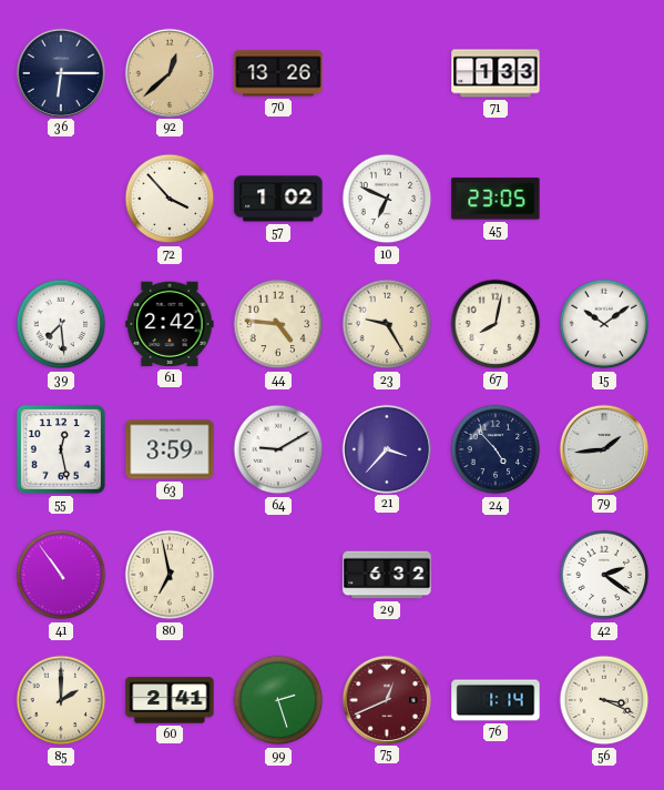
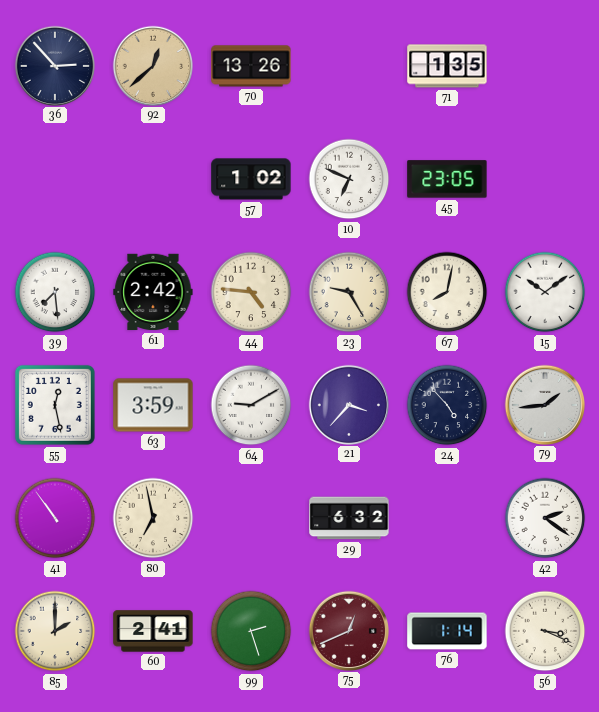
36: 6:15 -> 2:53
71: 1:33 -> 1:35
72: 3:53 -> none
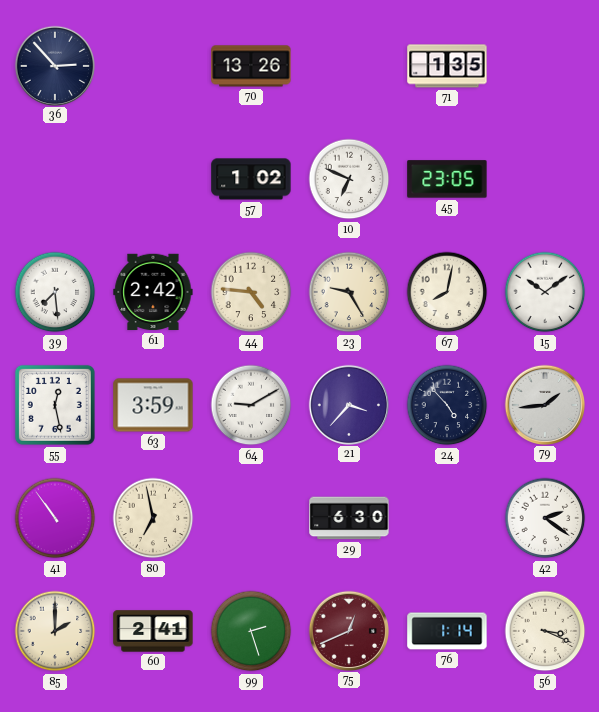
92: 12:38 -> none
29: 6:32 -> 6:30
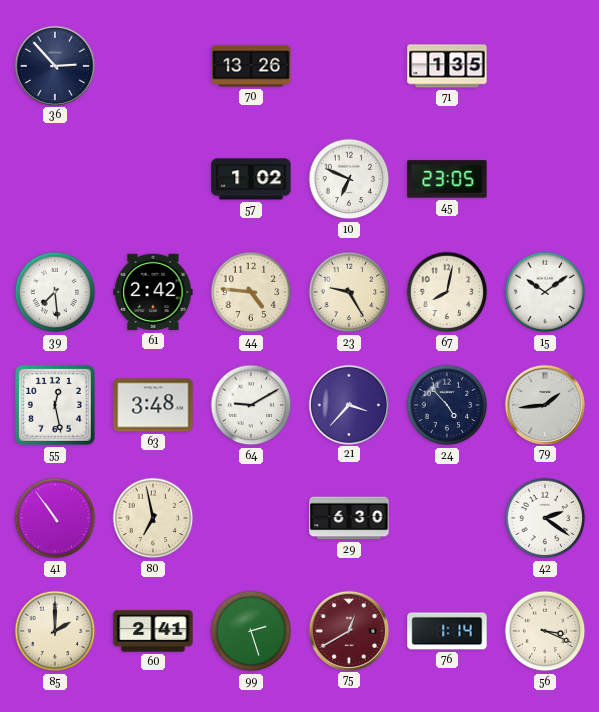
63: 3:59 -> 3:48
75: 12:41 -> 12:40
